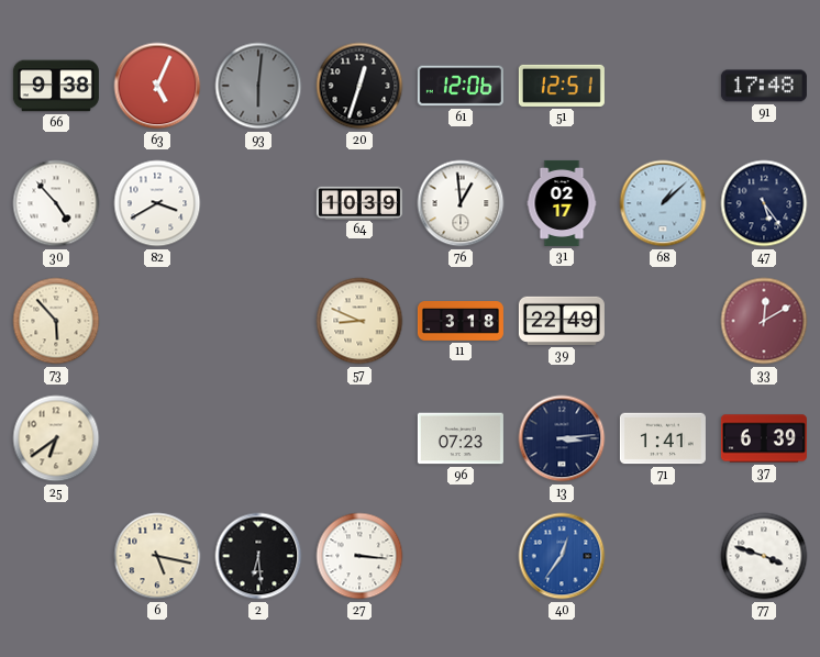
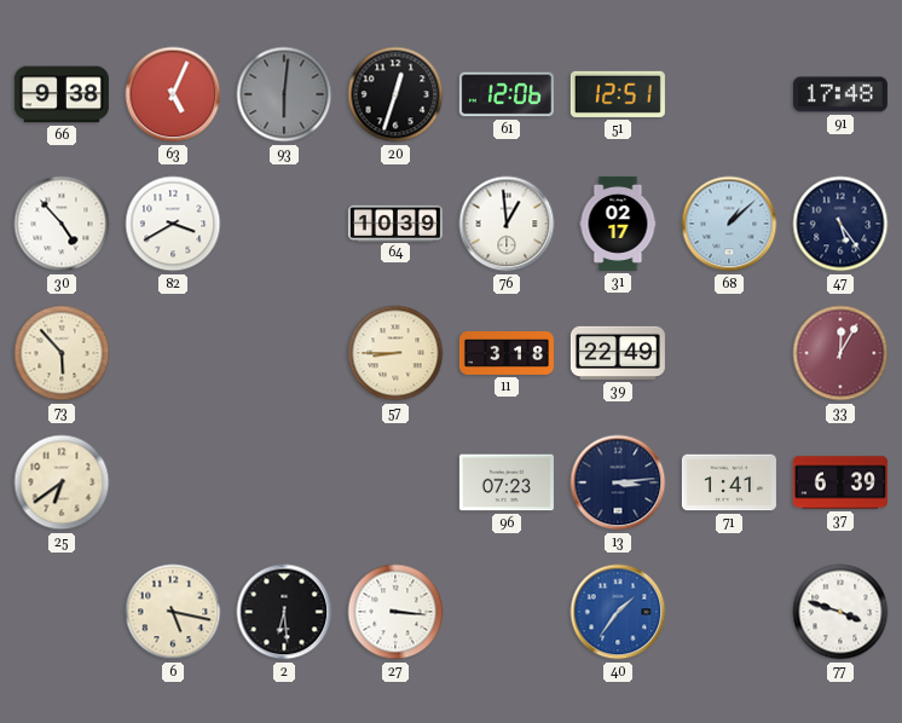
57: 8:49 -> 8:45
33: 12:10 -> 12:05
40: 12:36 -> 1:36
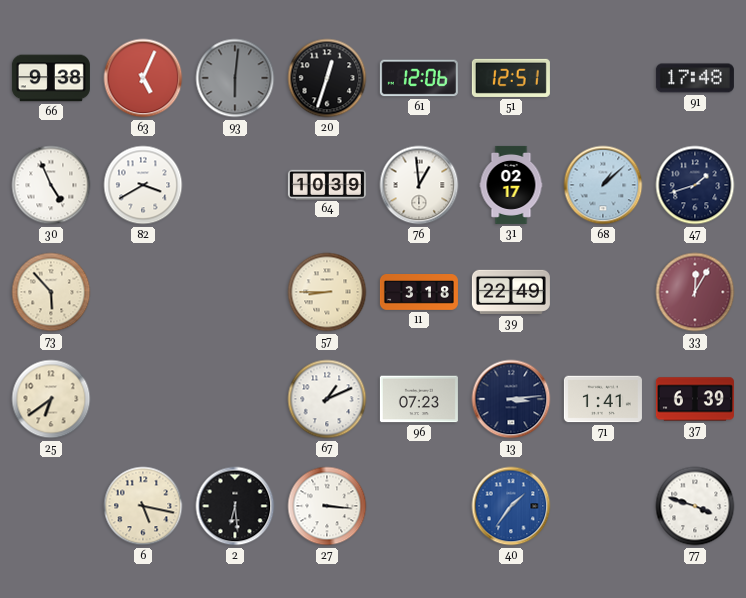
30: 4:53 -> 4:56
47: 5:24 -> 1:42
67: none -> 1:11
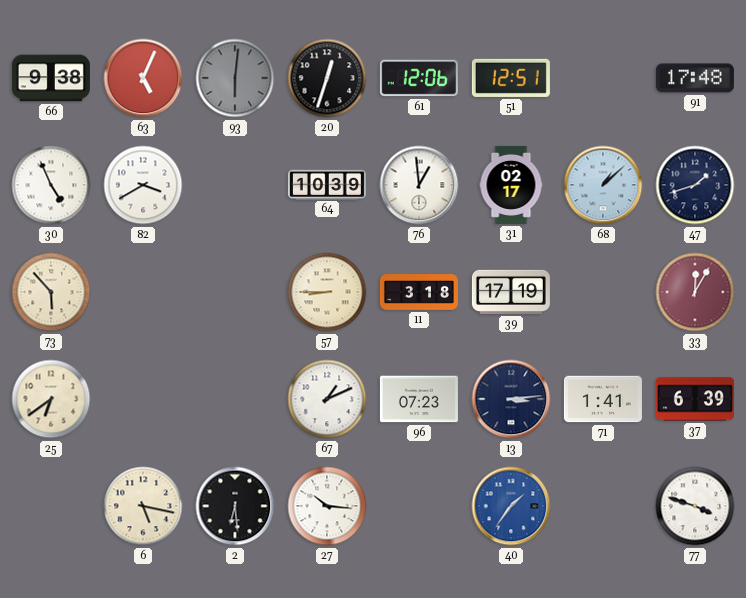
39: 22:49 -> 17:19
27: 3:16 -> 10:16
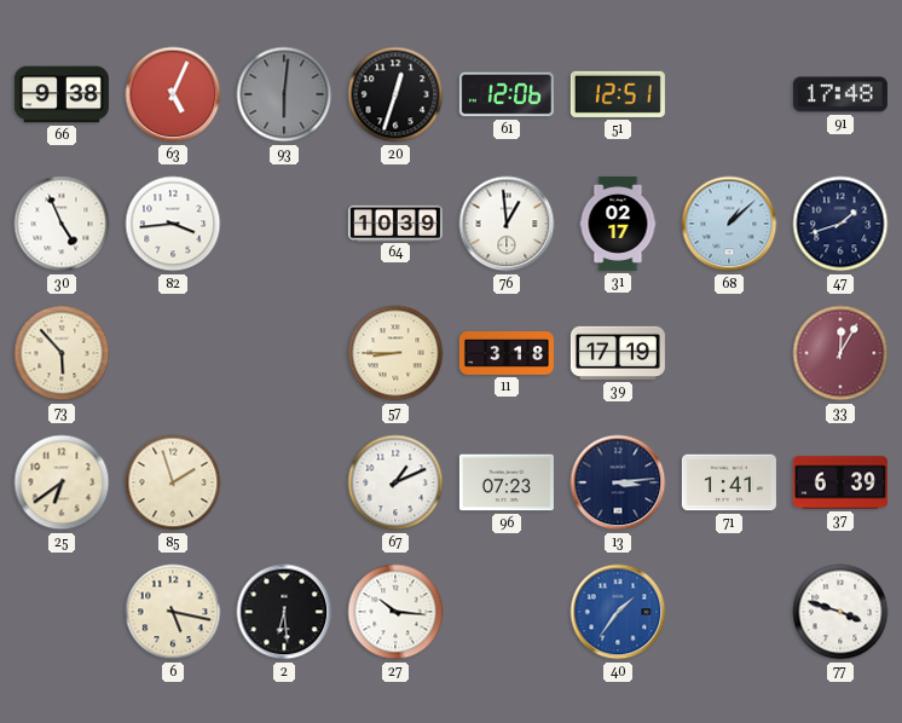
82: 3:40 -> 3:44
85: none -> 1:57
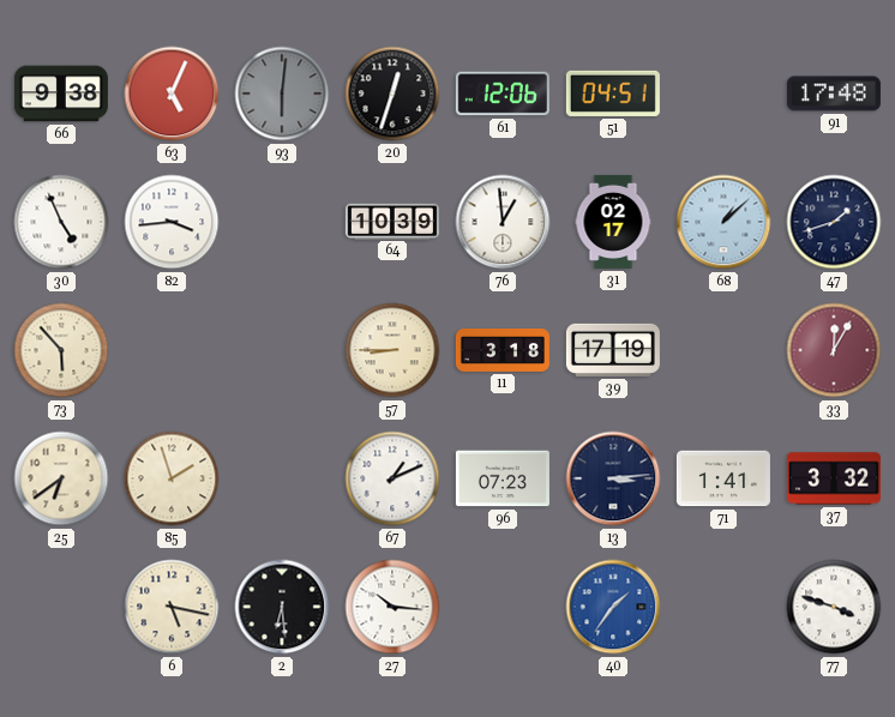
51: 12:51 -> 04:51
37: 6:39 -> 3:32
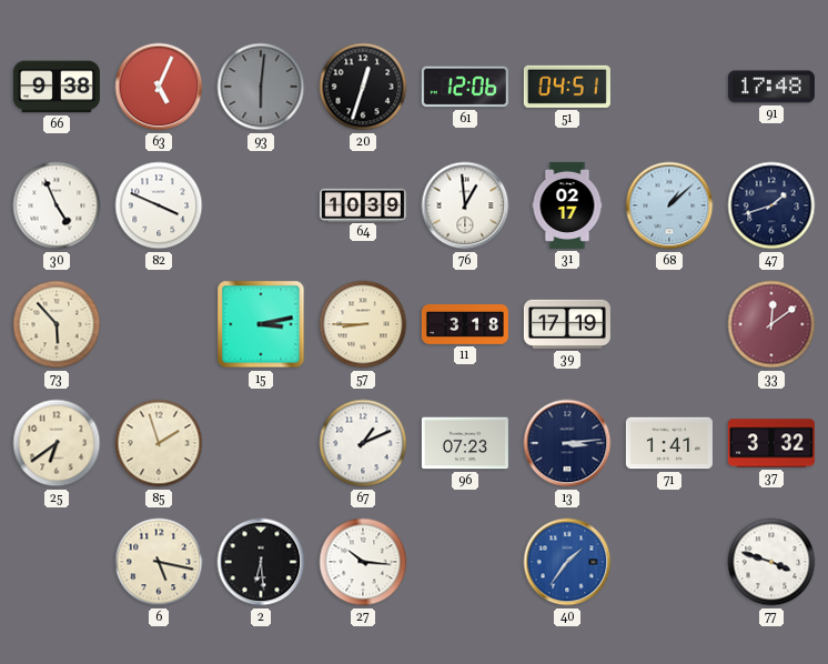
82: 3:44 -> 3:49
15: none -> 3:13
33: 12:05 -> 12:09
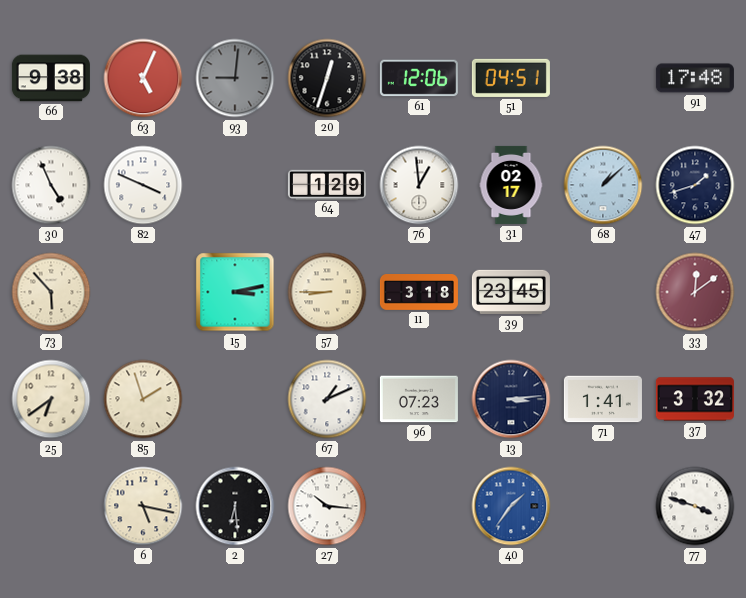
93: 6:01 -> 9:01
64: 10:39 -> 1:29
39: 17:19 -> 23:45
